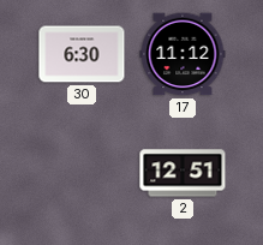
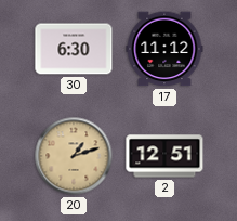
20: none -> 1:12
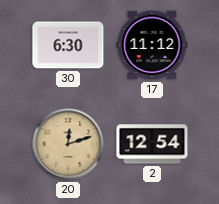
20: 1:12 -> 12:12
2: 12:51 -> 12:54
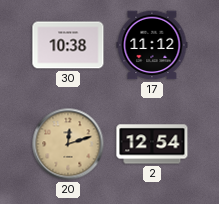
30: 6:30 -> 10:38
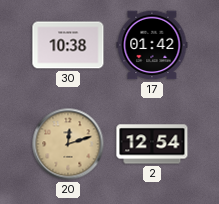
17: 11:12 -> 01:42
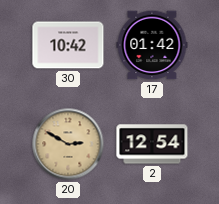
30: 10:38 -> 10:42
20: 12:12 -> 2:50
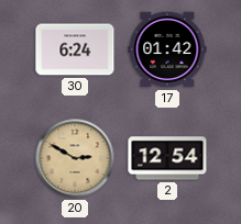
30: 10:42 -> 6:24
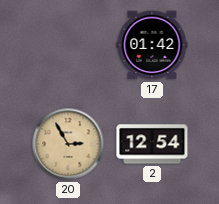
30: 6:24 -> none
20: 2:50 -> 2:55
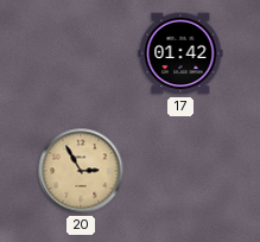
2: 12:54 -> none
